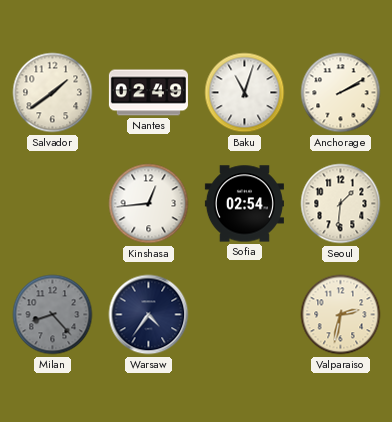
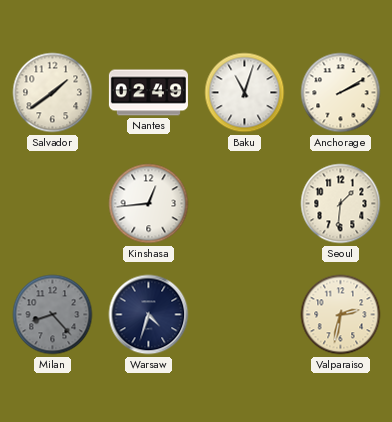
Sofia: 02:54 -> none
Warsaw: 4:36 -> 4:33
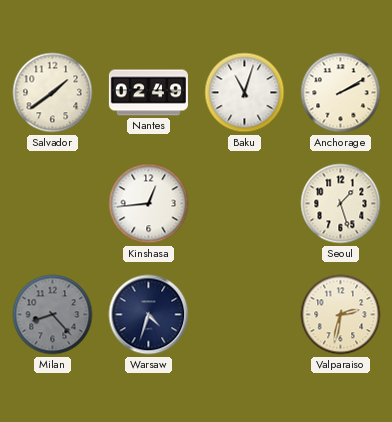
Seoul: 1:31 -> 1:27
